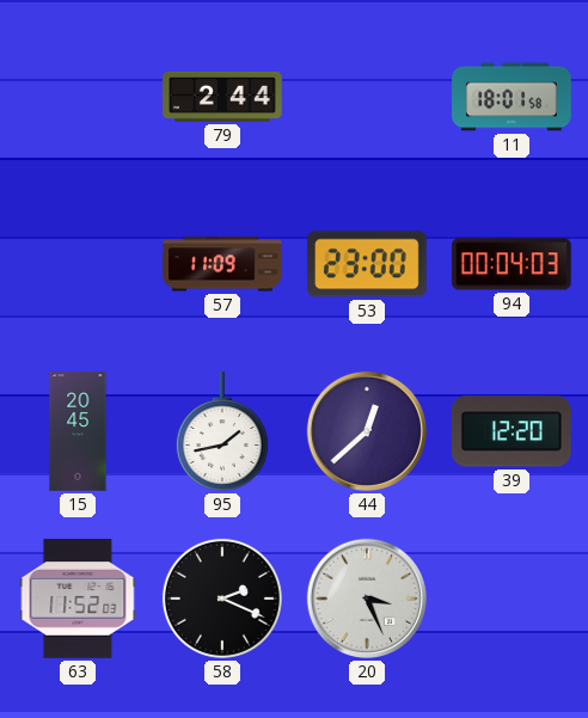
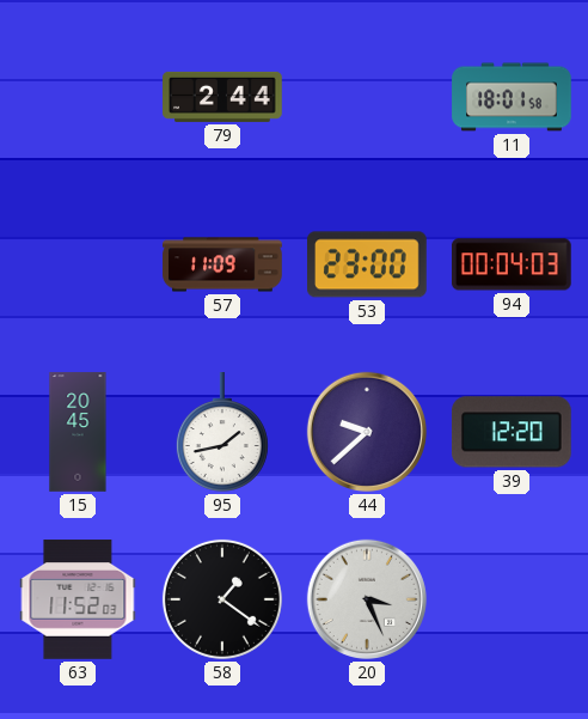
44: 12:38 -> 9:38
58: 2:19 -> 1:21
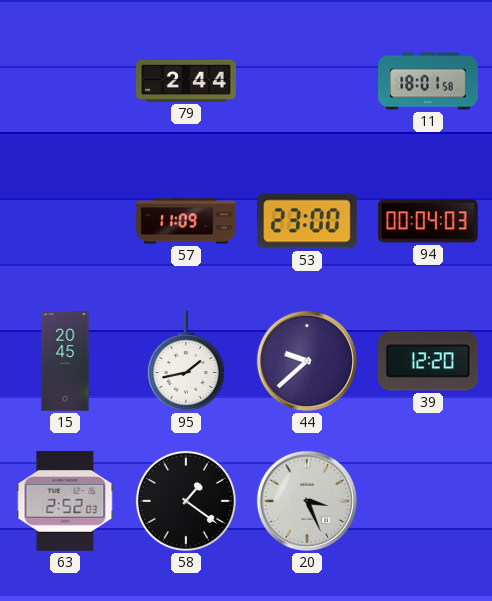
63: 11:52 -> 2:52
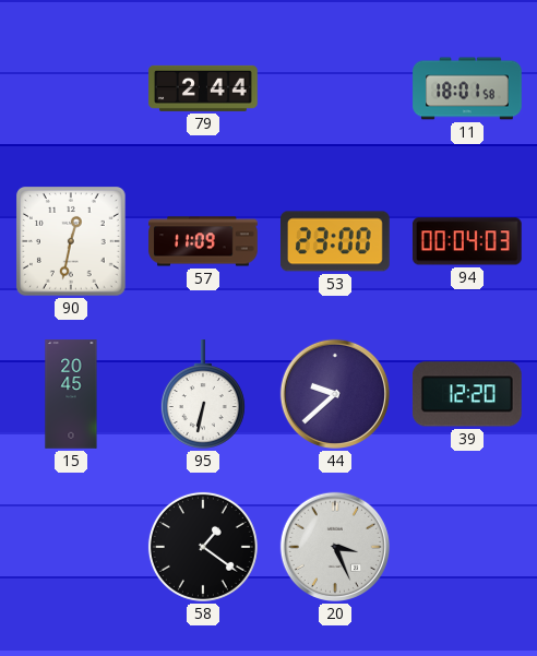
90: none -> 12:32
95: 1:43 -> 6:32
63: 2:52 -> none
